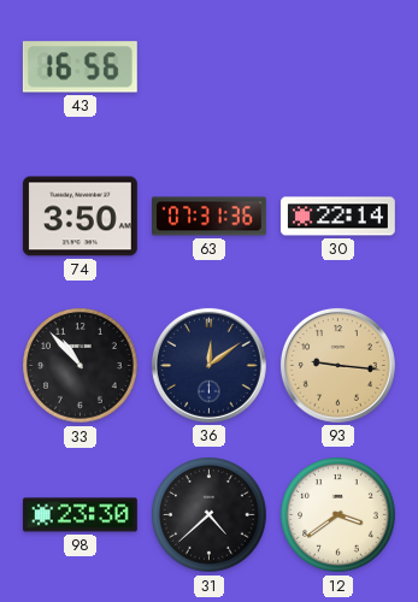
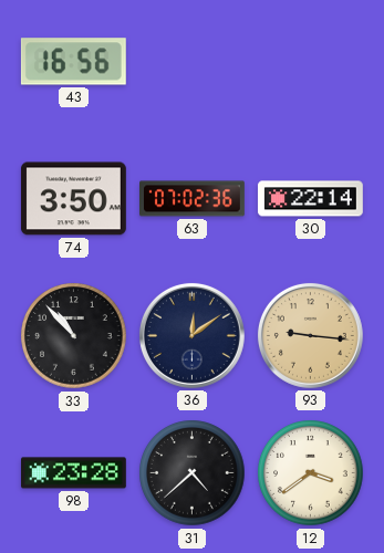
63: 07:31 -> 07:02
98: 23:30 -> 23:28
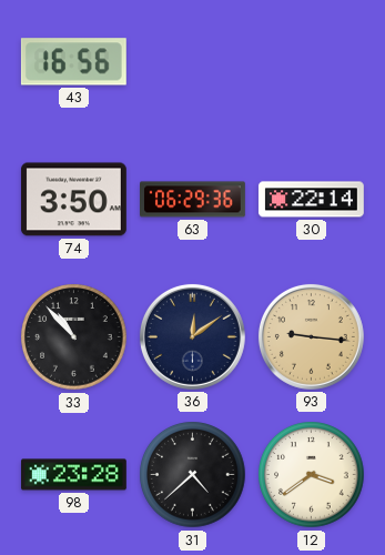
63: 07:02 -> 06:29
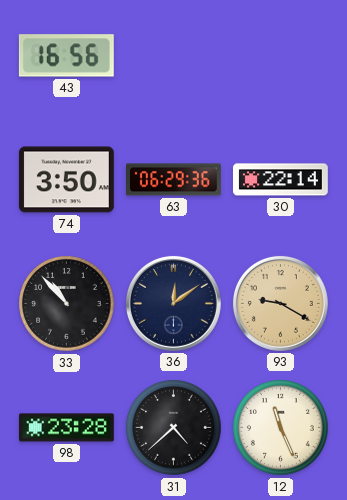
93: 9:16 -> 9:20
12: 3:39 -> 11:26
